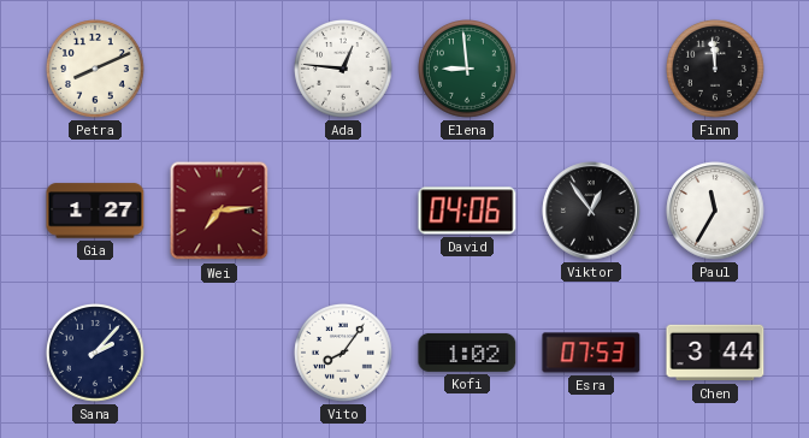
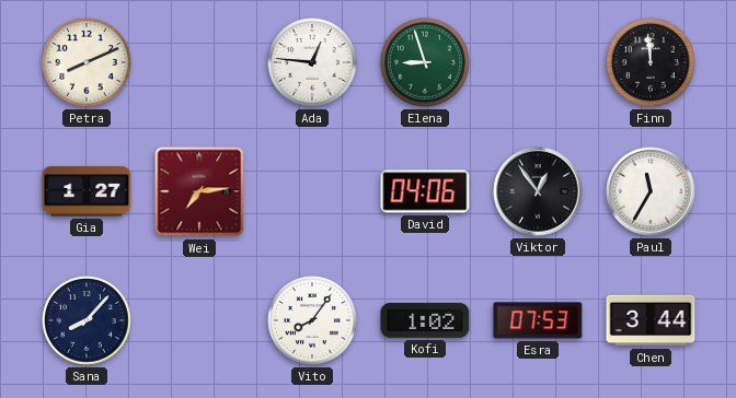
Elena: 8:59 -> 8:57
Sana: 2:07 -> 8:07
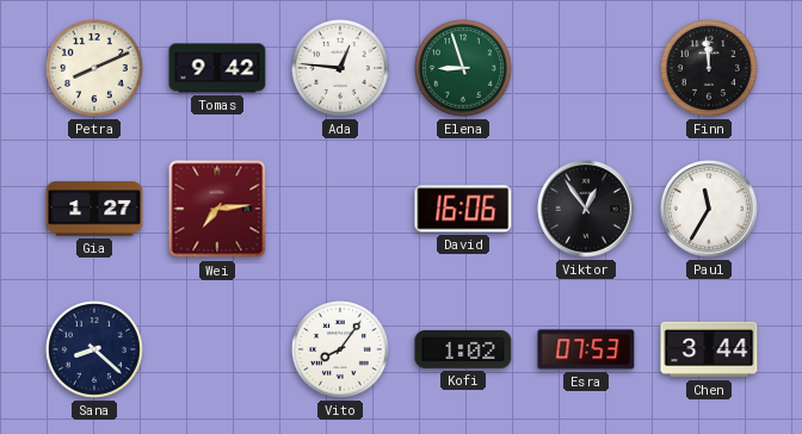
Tomas: none -> 9:42
David: 04:06 -> 16:06
Sana: 8:07 -> 8:22
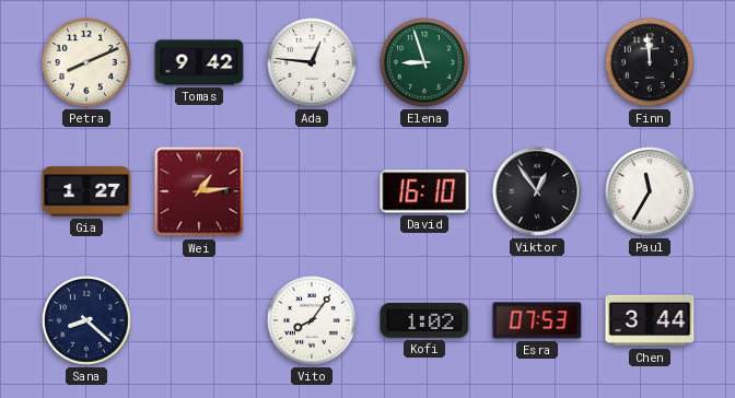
Wei: 7:14 -> 1:14
David: 16:06 -> 16:10
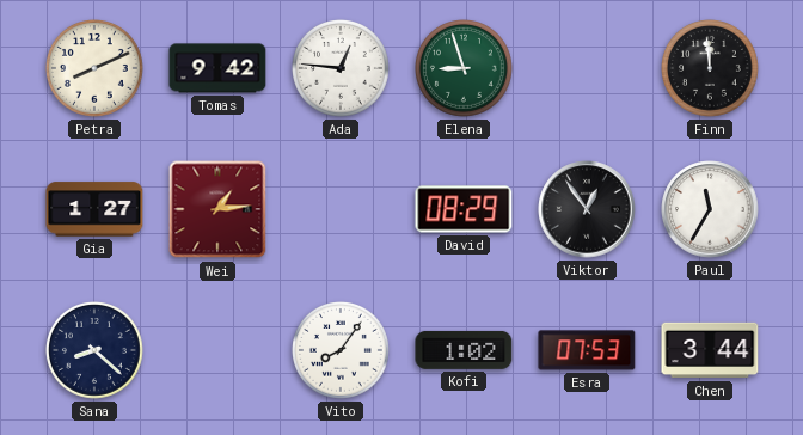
David: 16:10 -> 08:29
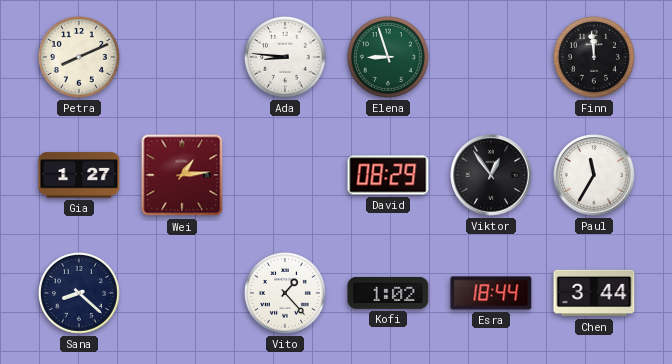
Tomas: 9:42 -> none
Ada: 12:46 -> 8:46
Vito: 8:06 -> 1:23
Esra: 07:53 -> 18:44
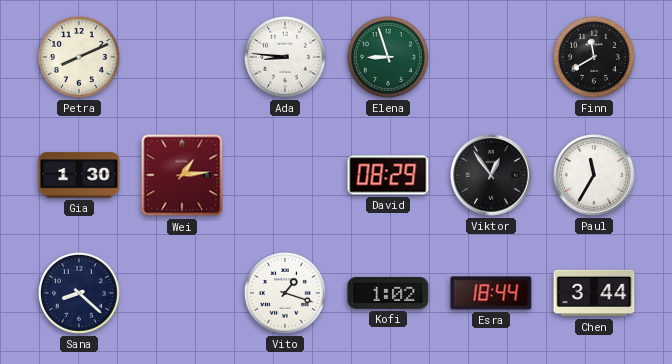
Finn: 11:59 -> 11:40
Gia: 1:27 -> 1:30
Vito: 1:23 -> 1:18
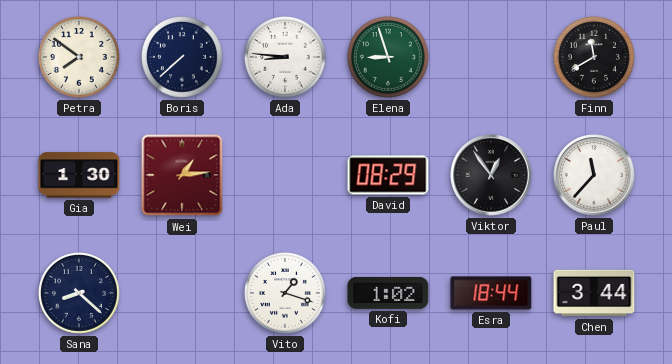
Petra: 8:11 -> 7:51
Boris: none -> 7:38
Paul: 11:35 -> 11:37
